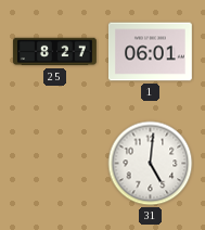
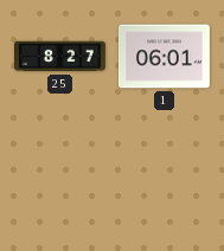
31: 5:01 -> none
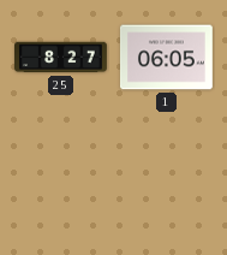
1: 06:01 -> 06:05
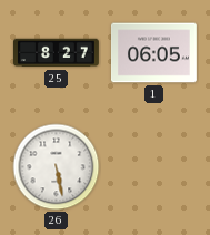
26: none -> 5:28
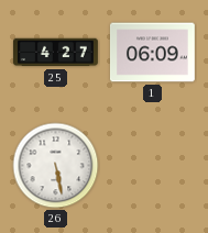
25: 8:27 -> 4:27
1: 06:05 -> 06:09
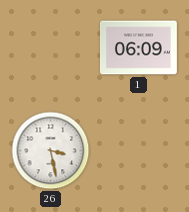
25: 4:27 -> none
26: 5:28 -> 3:28
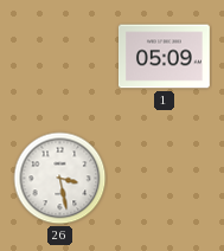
1: 06:09 -> 05:09
